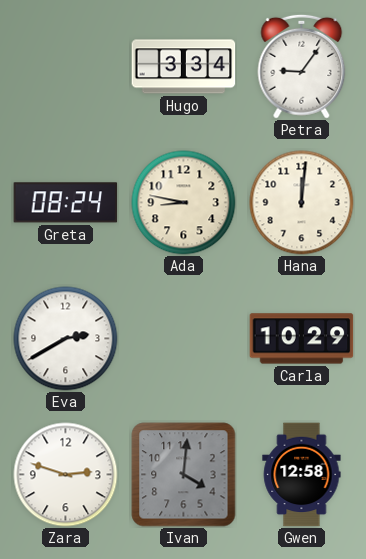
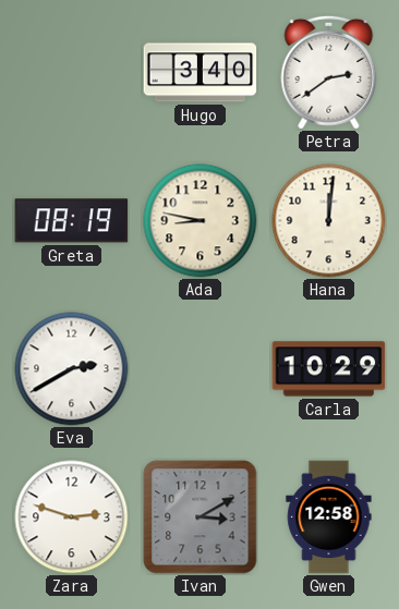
Hugo: 3:34 -> 3:40
Petra: 9:06 -> 2:39
Greta: 08:24 -> 08:19
Ivan: 4:01 -> 3:10
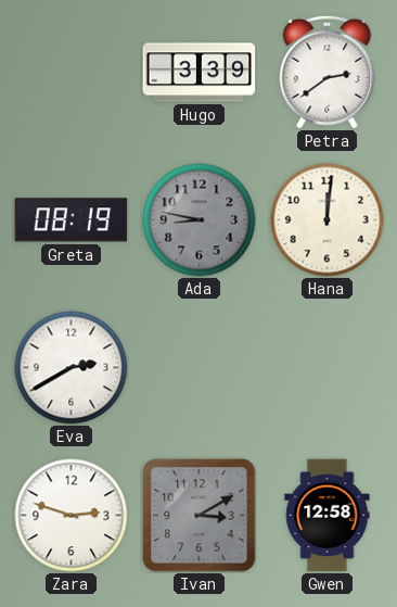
Hugo: 3:40 -> 3:39
Ada dial: cream -> grey
Carla: 10:29 -> none
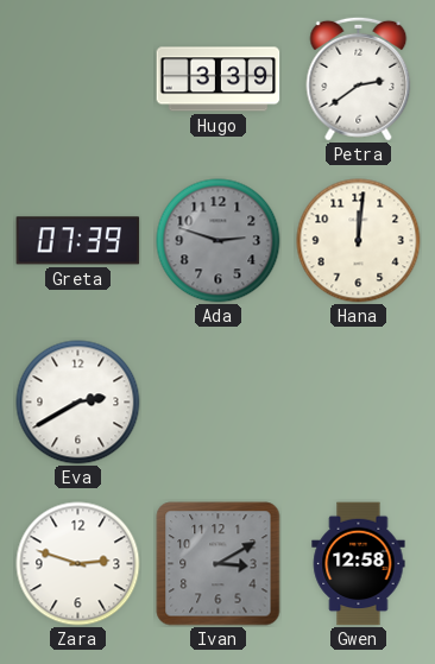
Greta: 08:19 -> 07:39
Ada: 8:47 -> 2:48
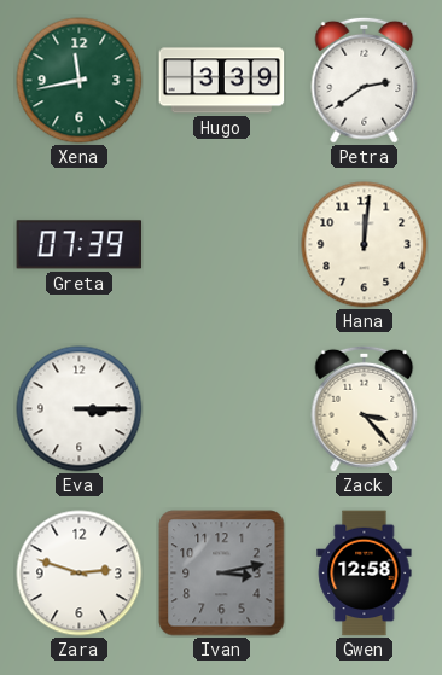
Xena: none -> 11:43
Ada: 2:48 -> none
Eva: 2:40 -> 3:15
Zack: none -> 3:23
Ivan: 3:10 -> 3:13
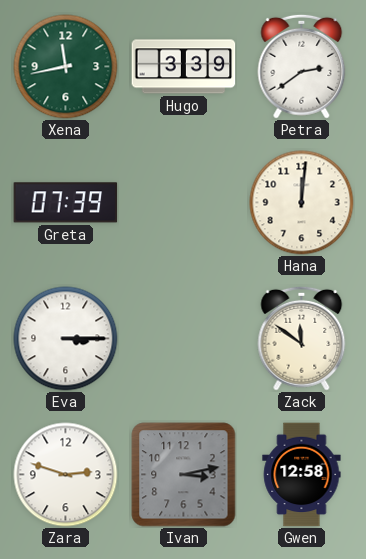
Zack: 3:23 -> 11:51
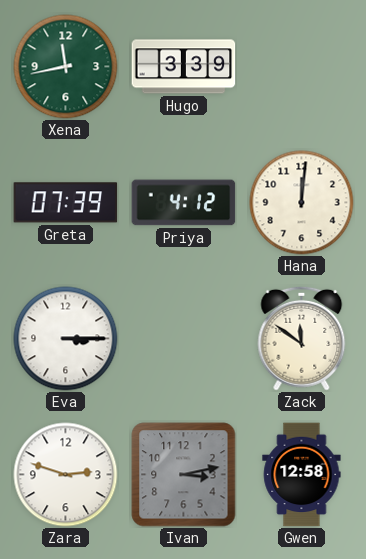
Petra: 2:39 -> none
Priya: none -> 4:12
